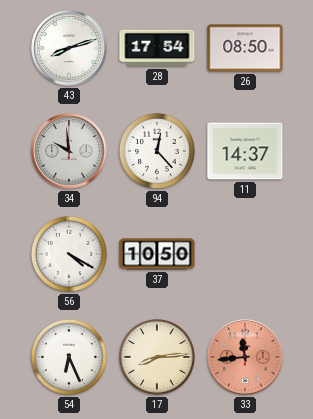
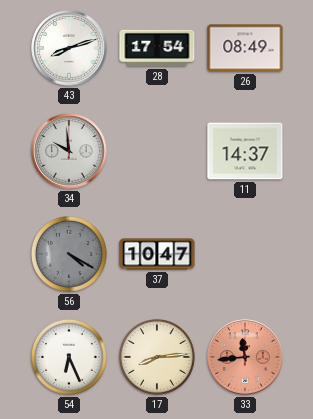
26: 08:50 -> 08:49
94: 12:23 -> none
56 dial: white -> grey
37: 10:50 -> 10:47
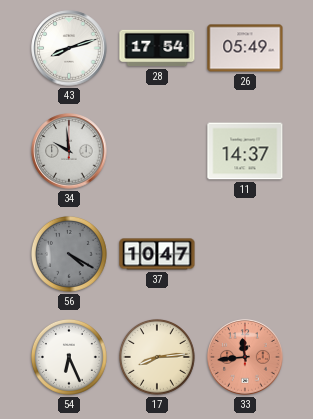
26: 08:49 -> 05:49
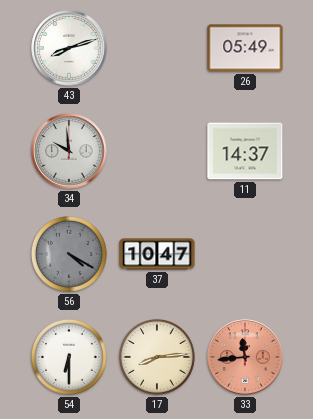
28: 17:54 -> none
54: 6:26 -> 6:30
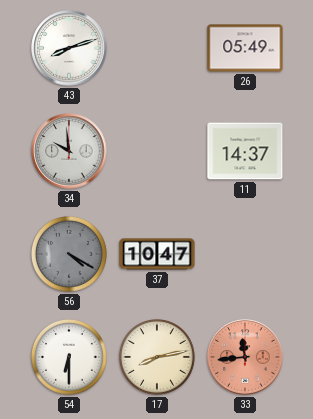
17: 8:14 -> 8:13
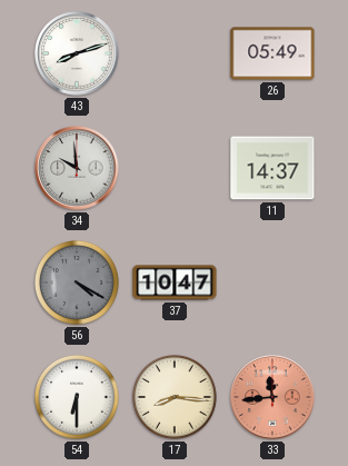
17: 8:13 -> 8:16
